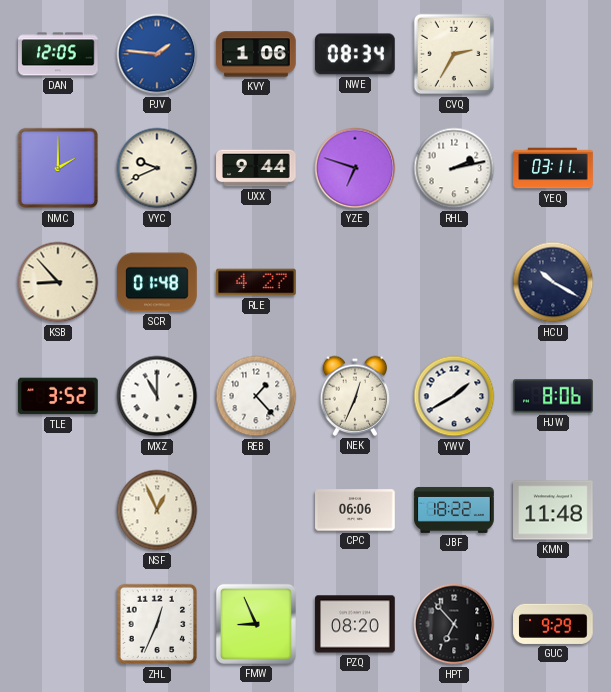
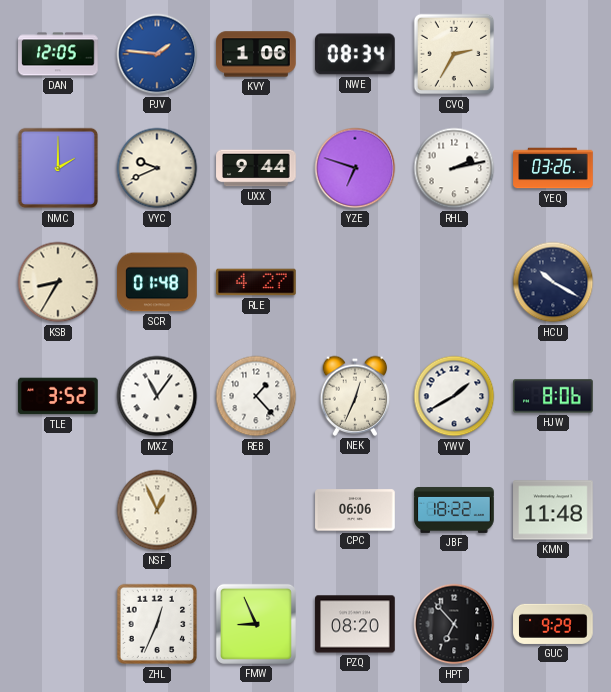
YEQ: 03:11 -> 03:26
KSB: 8:53 -> 8:35
MXZ: 11:00 -> 11:06
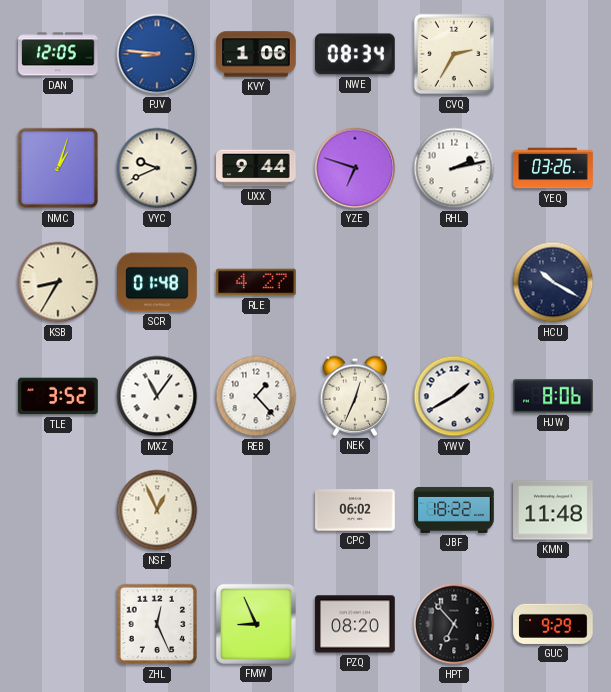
PJV: 1:46 -> 8:46
NMC: 2:00 -> 1:03
CPC: 06:06 -> 06:02
ZHL: 12:34 -> 12:26
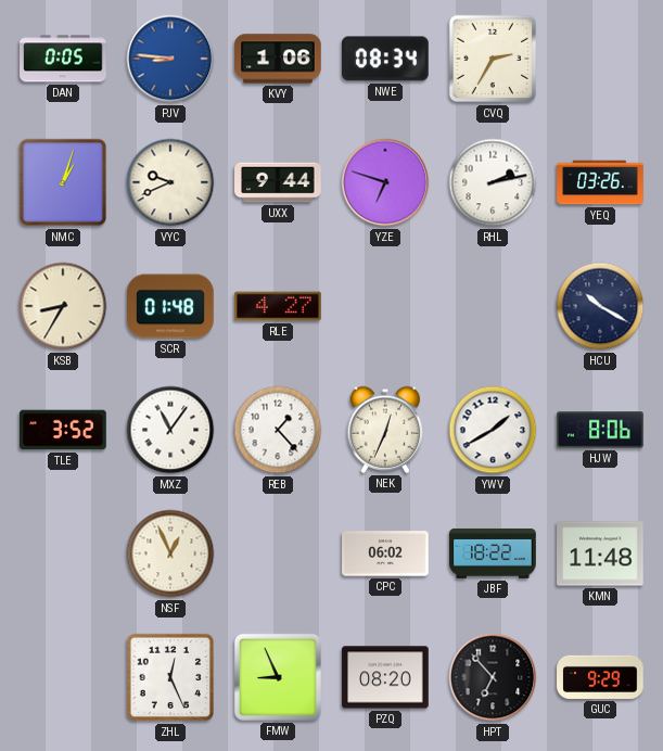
DAN: 12:05 -> 0:05
